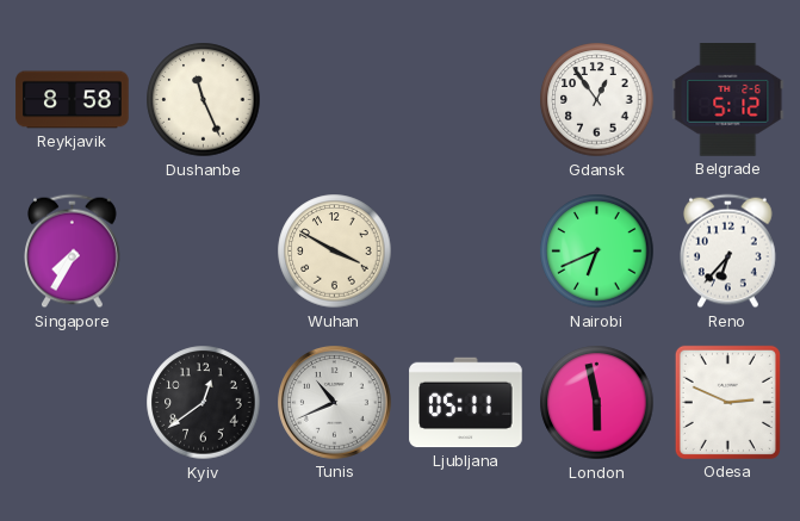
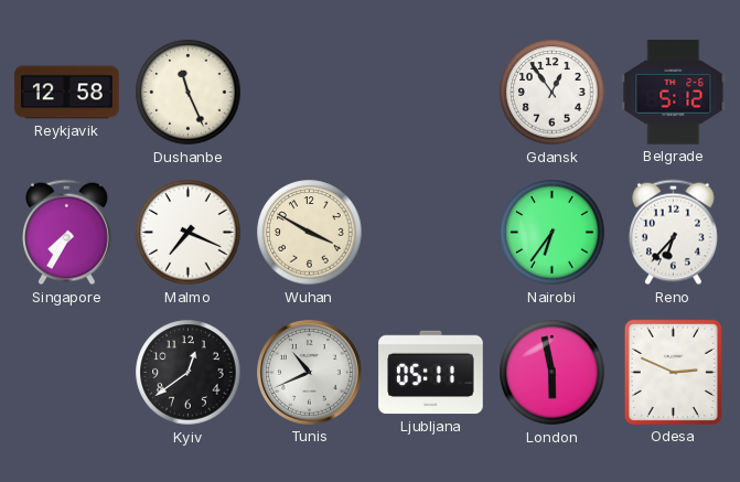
Reykjavik: 8:58 -> 12:58
Malmo: none -> 7:19
Nairobi: 6:41 -> 6:36
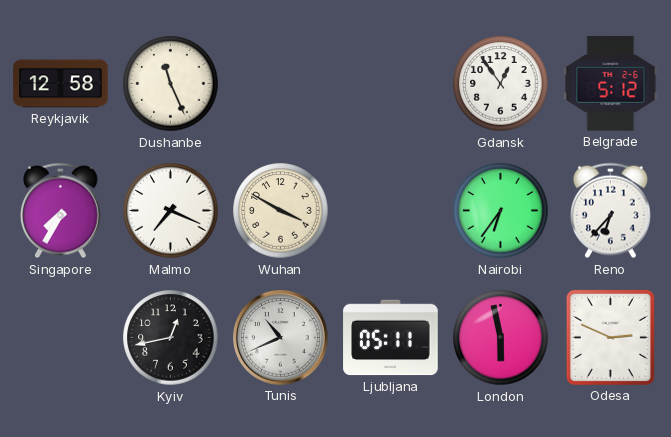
Kyiv: 12:39 -> 12:43
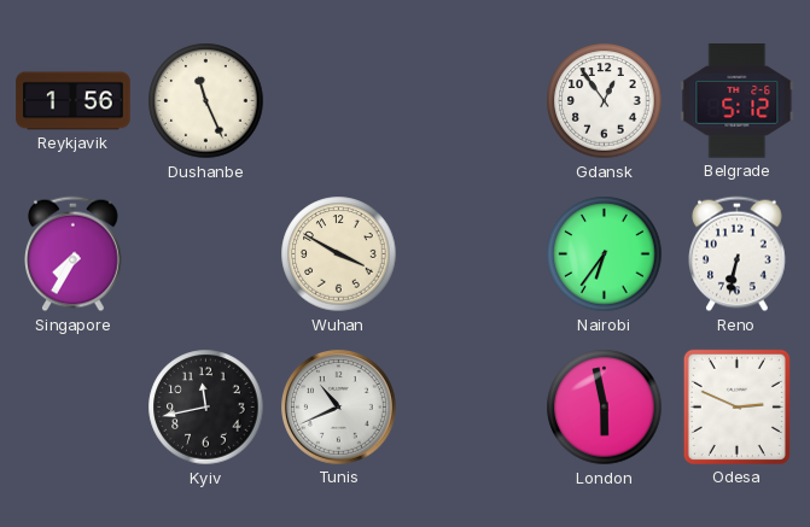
Reykjavik: 12:58 -> 1:56
Malmo: 7:19 -> none
Reno: 6:37 -> 6:32
Kyiv: 12:43 -> 11:43
Ljubljana: 05:11 -> none
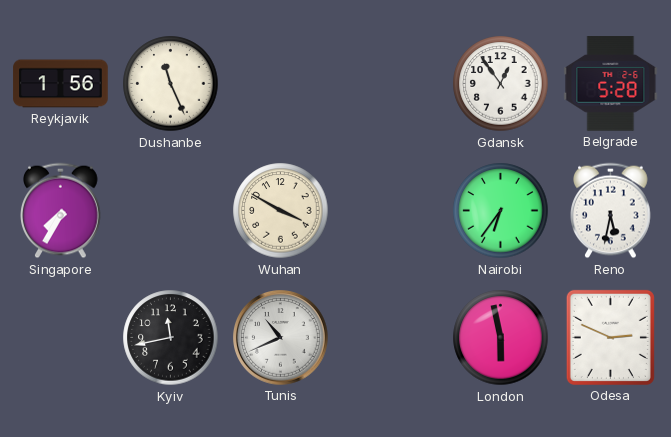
Belgrade: 5:12 -> 5:28
Reno: 6:32 -> 5:32
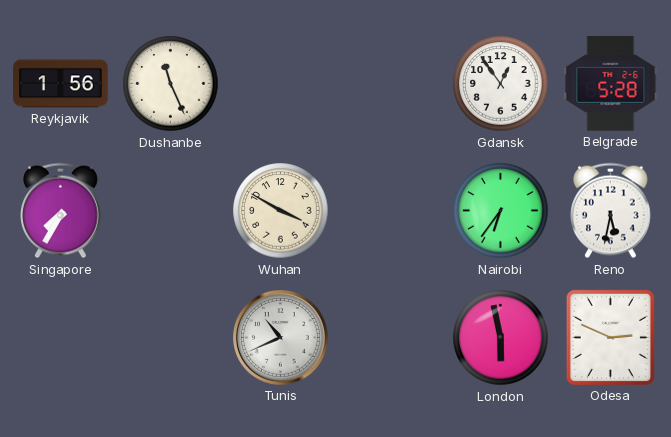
Kyiv: 11:43 -> none
